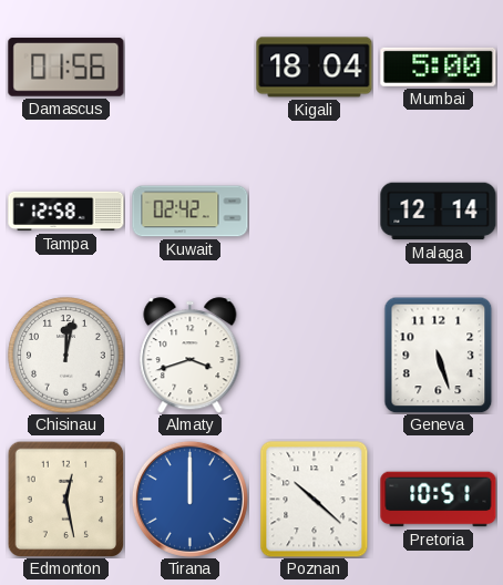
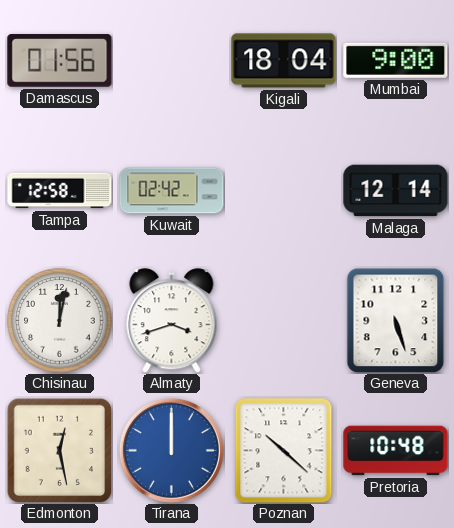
Mumbai: 5:00 -> 9:00
Pretoria: 10:51 -> 10:48
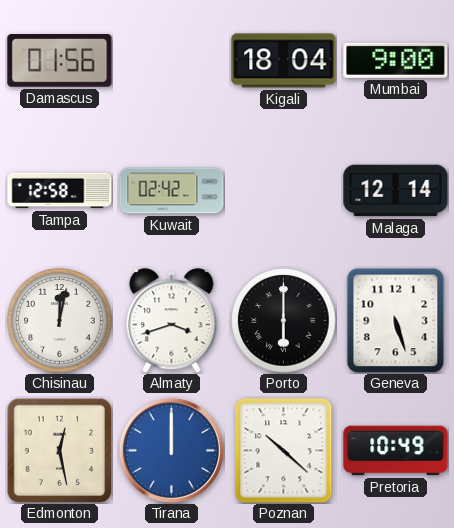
Porto: none -> 6:00
Pretoria: 10:48 -> 10:49
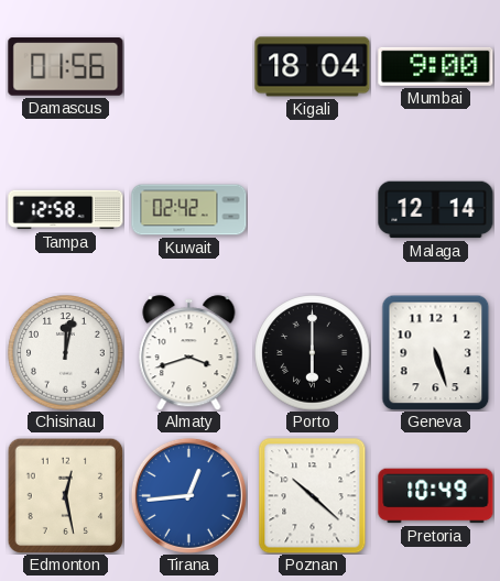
Tirana: 12:00 -> 12:44
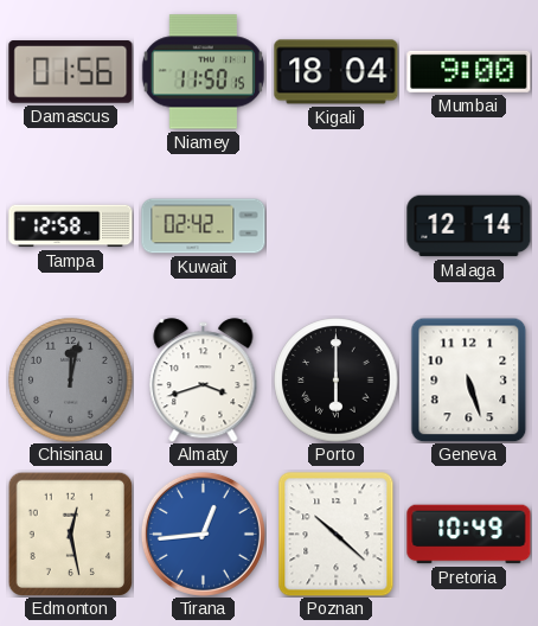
Niamey: none -> 11:50
Chisinau dial: white -> grey
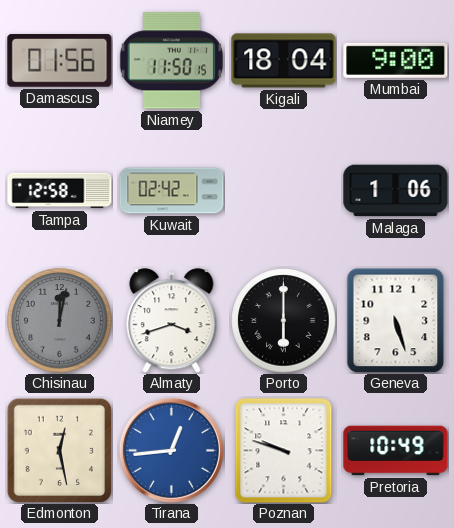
Malaga: 12:14 -> 1:06
Poznan: 10:22 -> 9:48
